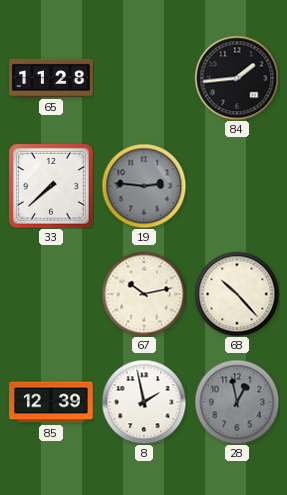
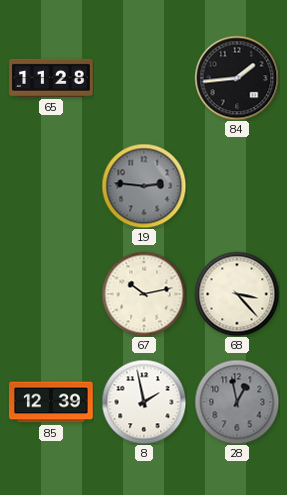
33: 7:38 -> none
68: 10:23 -> 3:23
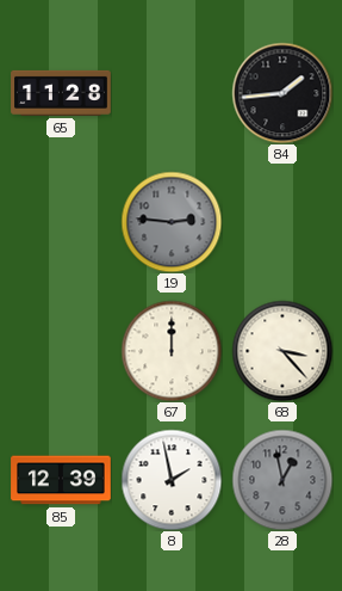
67: 10:13 -> 12:00
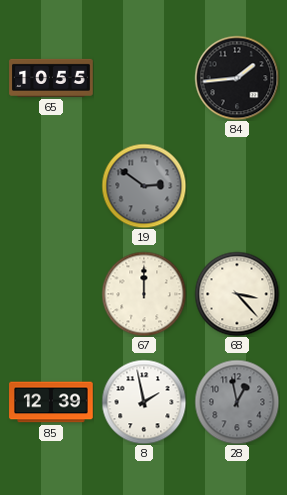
65: 11:28 -> 10:55
19: 2:46 -> 2:51
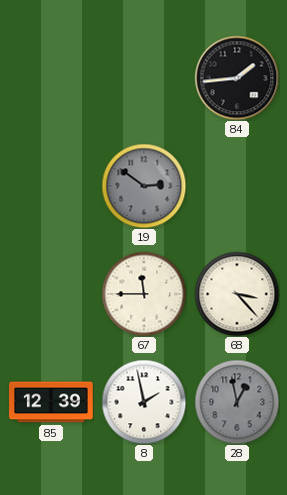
65: 10:55 -> none
67: 12:00 -> 11:45
